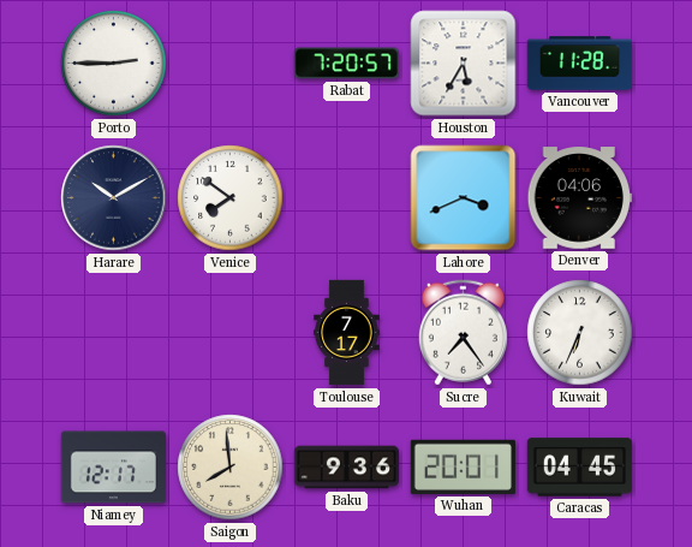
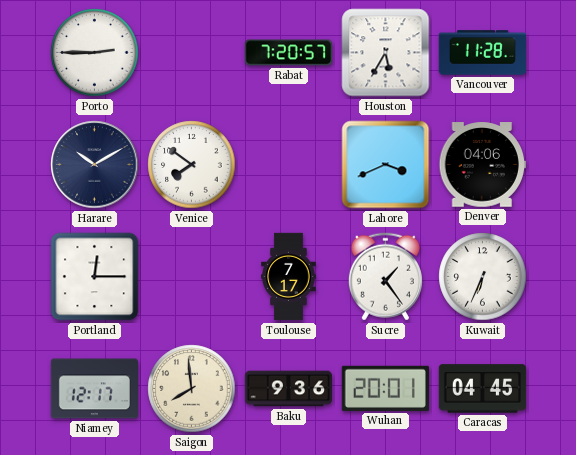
Portland: none -> 12:15
Sucre: 7:24 -> 1:24
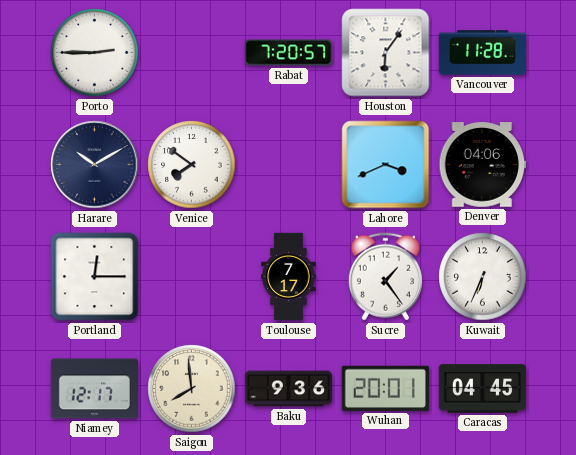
Houston: 5:35 -> 6:06
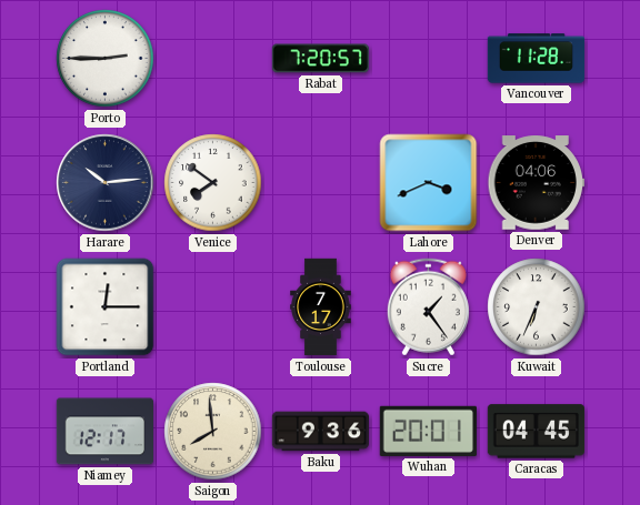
Houston: 6:06 -> none
Harare: 10:10 -> 10:14
